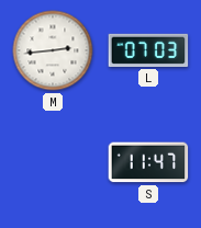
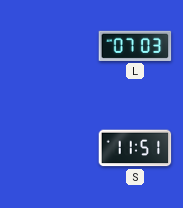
M: 2:44 -> none
S: 11:47 -> 11:51
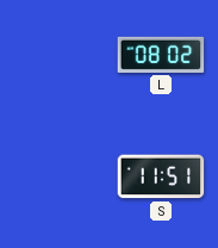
L: 07:03 -> 08:02
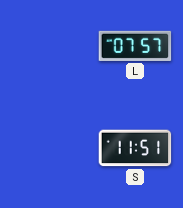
L: 08:02 -> 07:57
